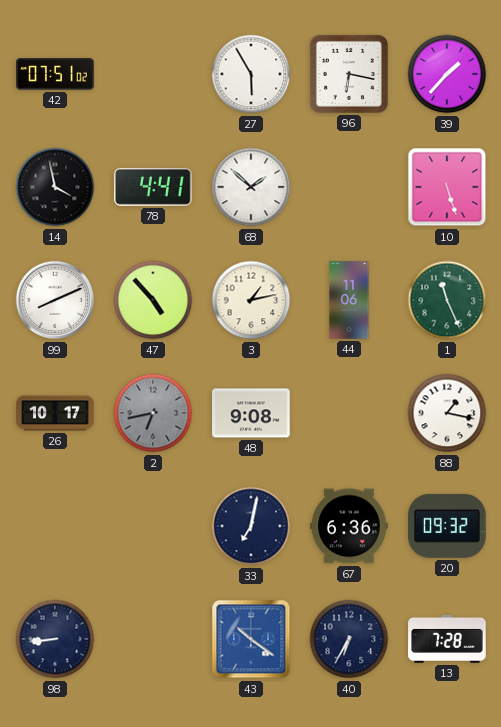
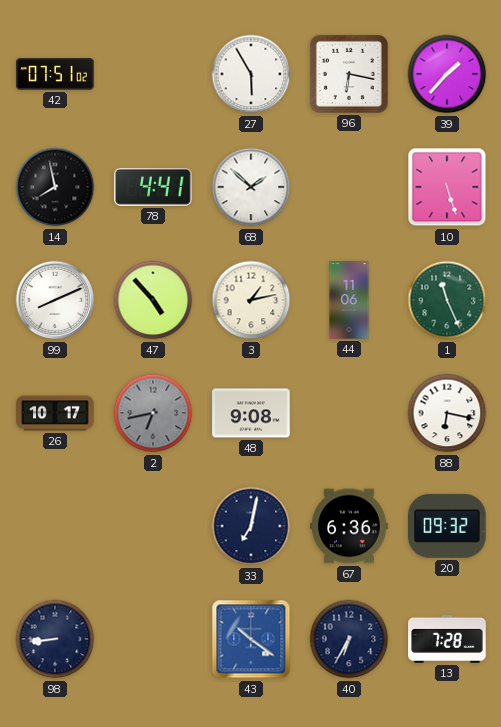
14: 3:58 -> 7:58
88: 1:17 -> 6:17
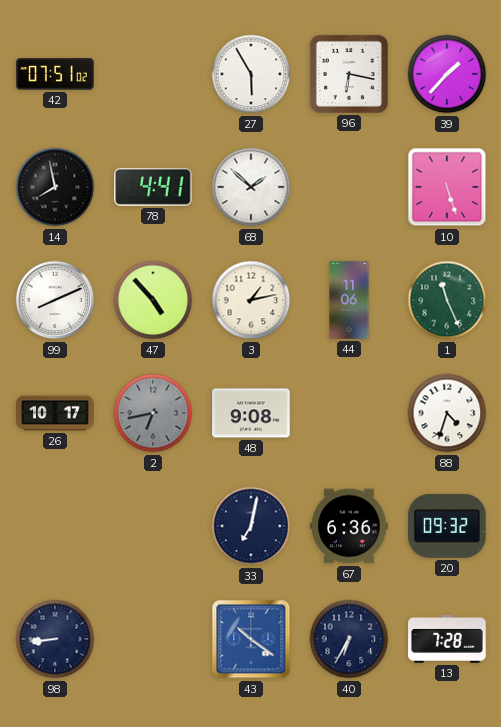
88: 6:17 -> 4:33
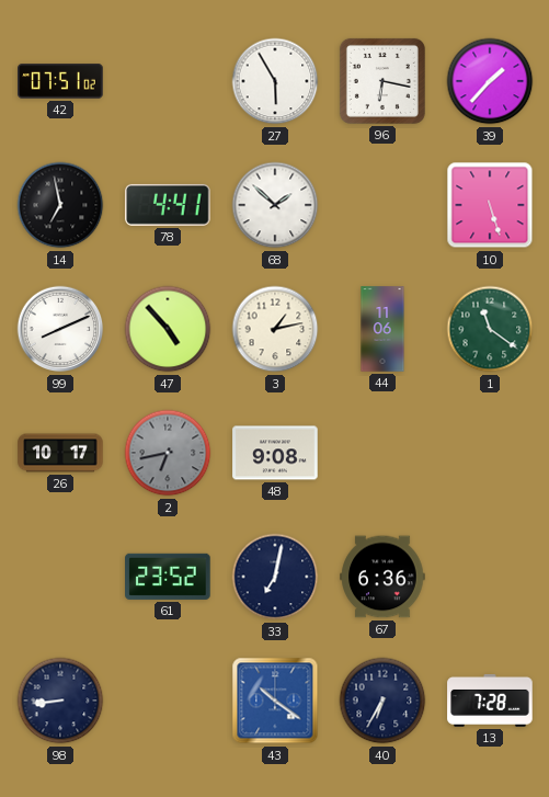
14: 7:58 -> 6:58
1: 11:26 -> 11:21
88: 4:33 -> none
61: none -> 23:52
20: 09:32 -> none
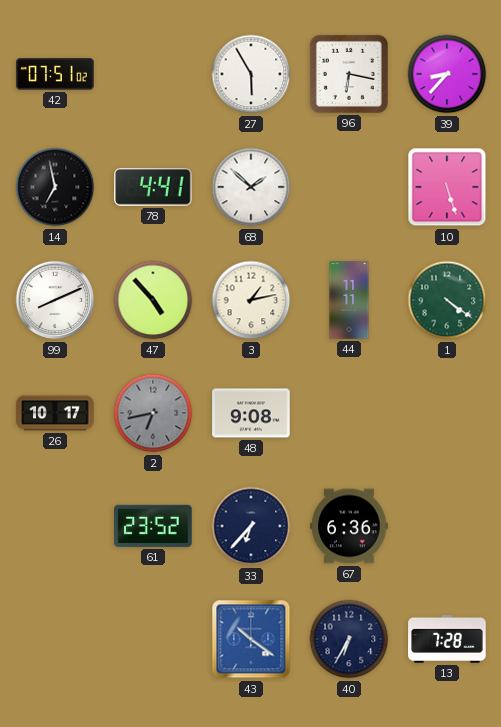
39: 1:37 -> 8:37
44: 11:06 -> 11:11
1: 11:21 -> 4:21
33: 7:02 -> 6:37
98: 8:44 -> none
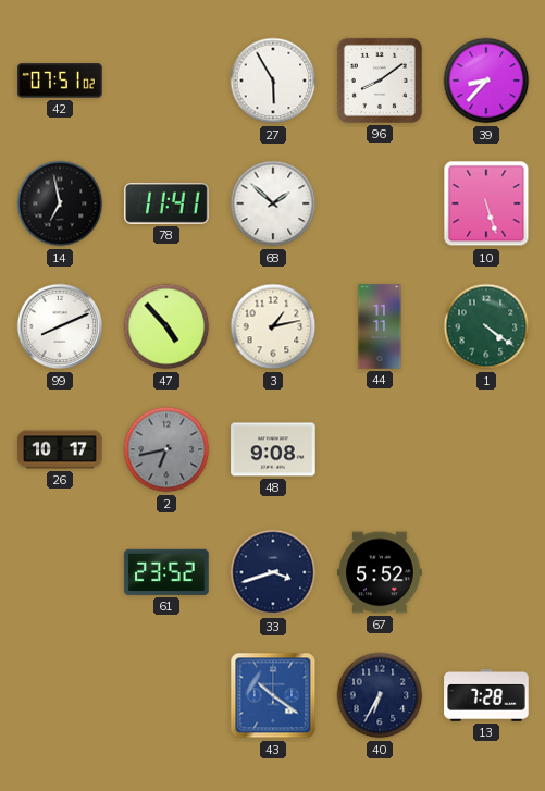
96: 6:17 -> 8:09
78: 4:41 -> 11:41
33: 6:37 -> 3:42
67: 6:36 -> 5:52
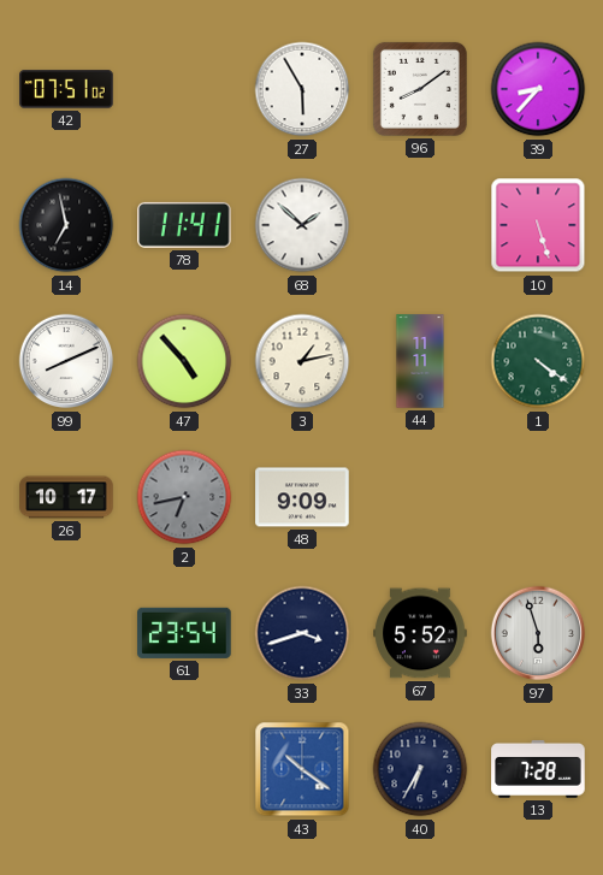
48: 9:08 -> 9:09
61: 23:52 -> 23:54
97: none -> 5:57
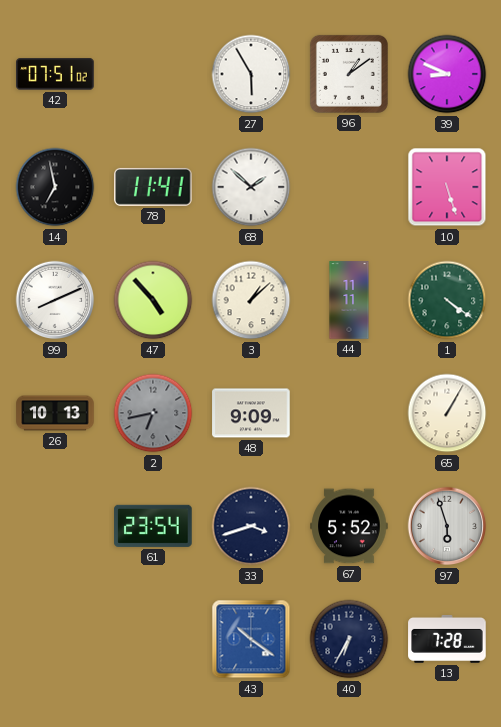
96: 8:09 -> 1:09
39: 8:37 -> 8:49
3: 1:13 -> 1:08
26: 10:17 -> 10:13
65: none -> 1:05
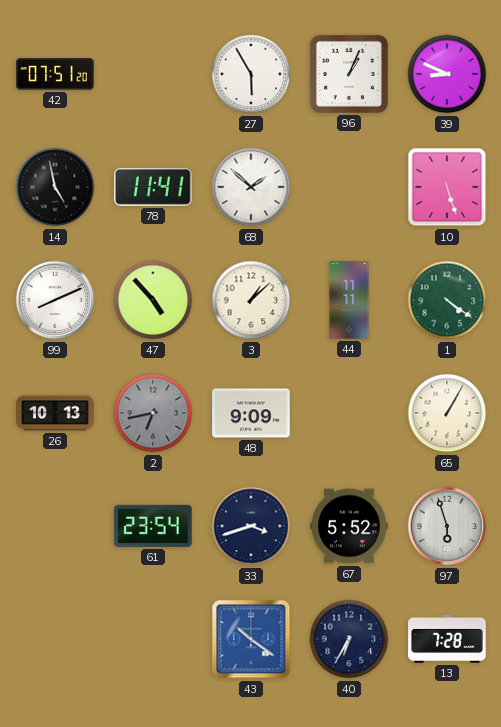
42: 07:51:02 -> 07:51:20
96: 1:09 -> 1:04
14: 6:58 -> 4:58
